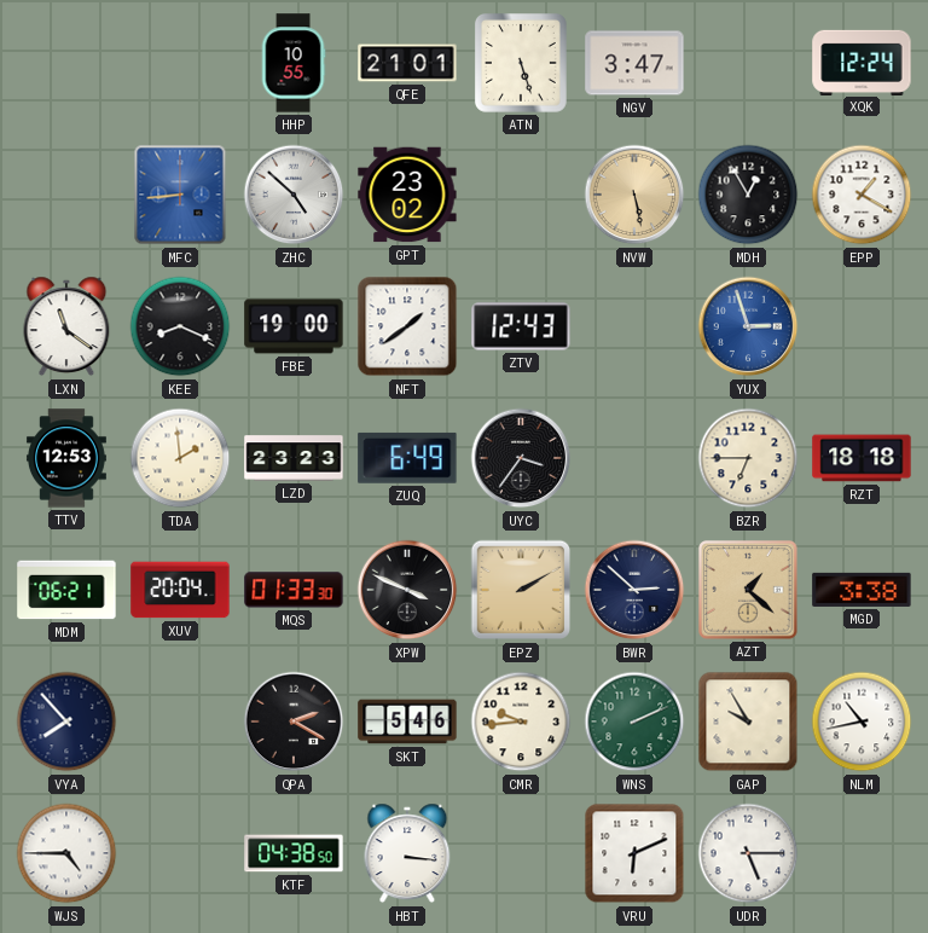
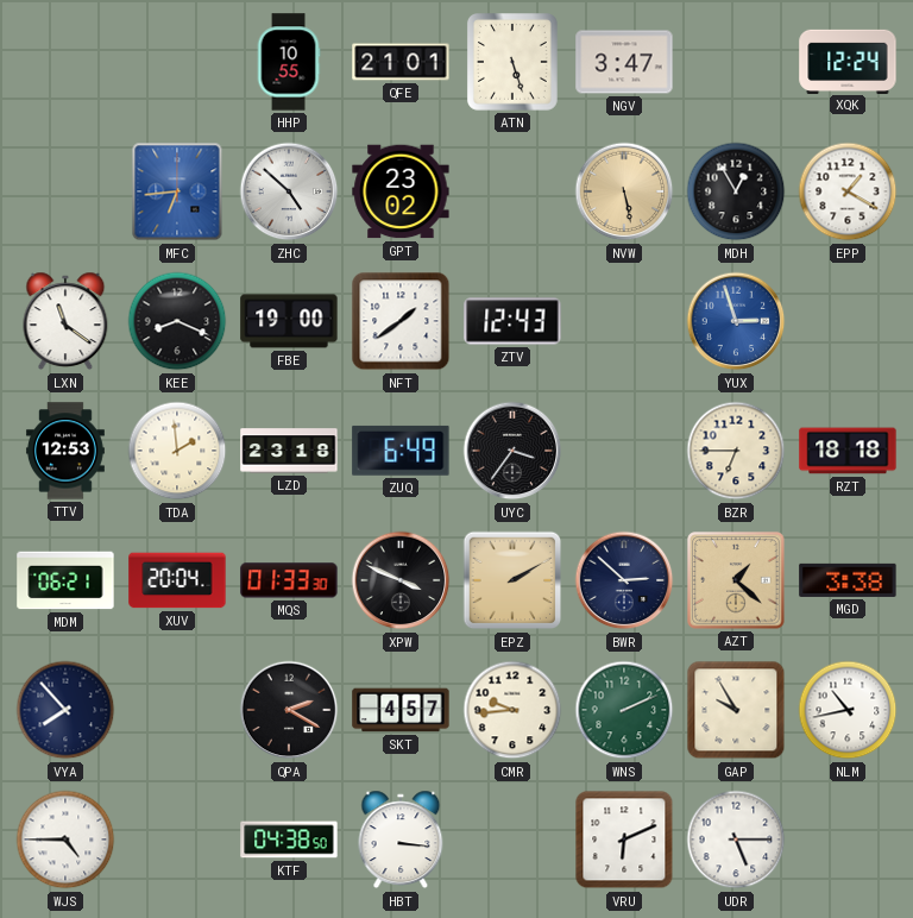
MFC: 8:44 -> 6:44
LZD: 23:23 -> 23:18
SKT: 5:46 -> 4:57
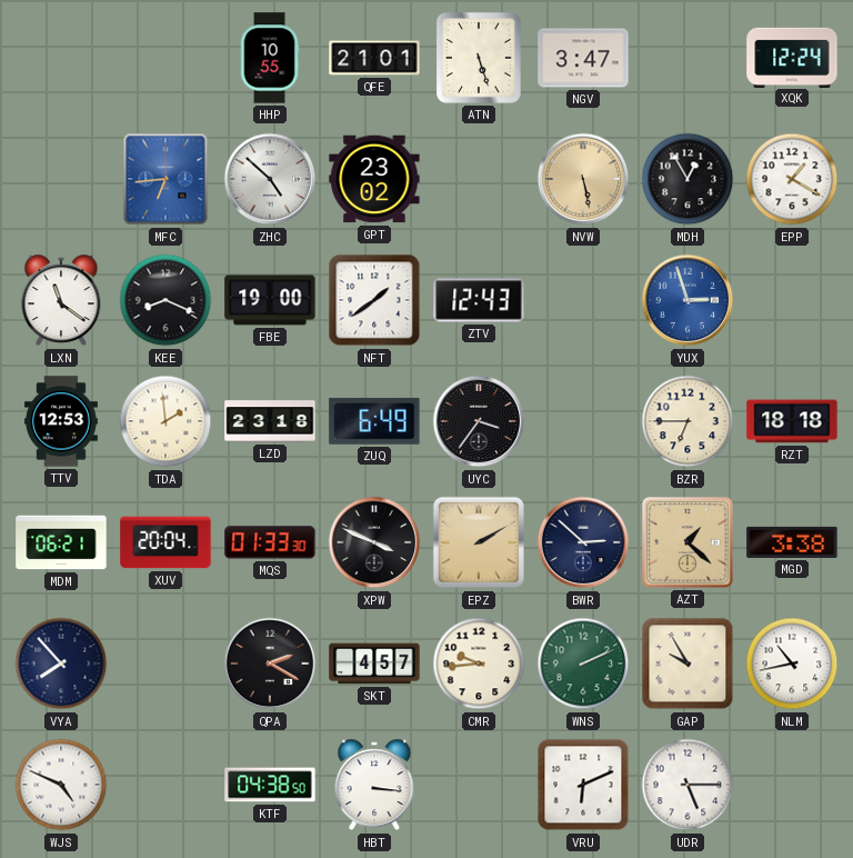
WJS: 4:45 -> 4:49
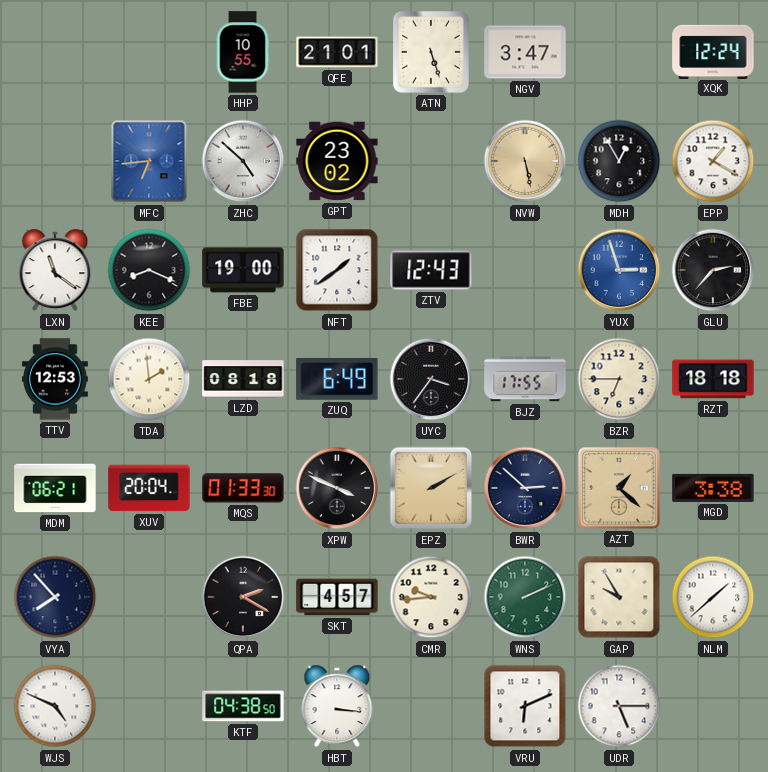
GLU: none -> 2:37
LZD: 23:18 -> 08:18
BJZ: none -> 17:55
NLM: 10:43 -> 1:38
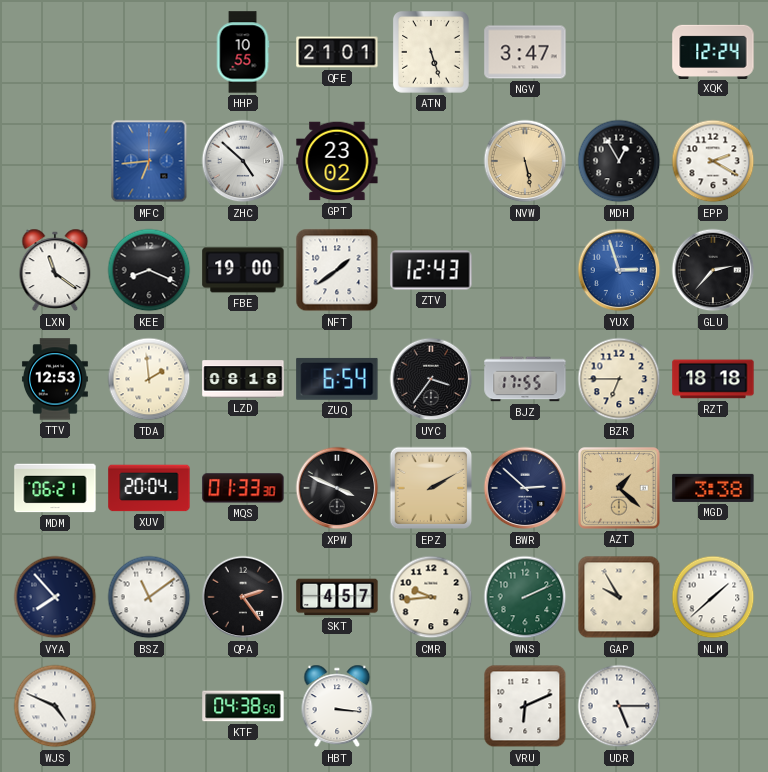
EPP: 1:20 -> 2:20
ZUQ: 6:49 -> 6:54
BSZ: none -> 11:09
QPA: 2:20 -> 2:24
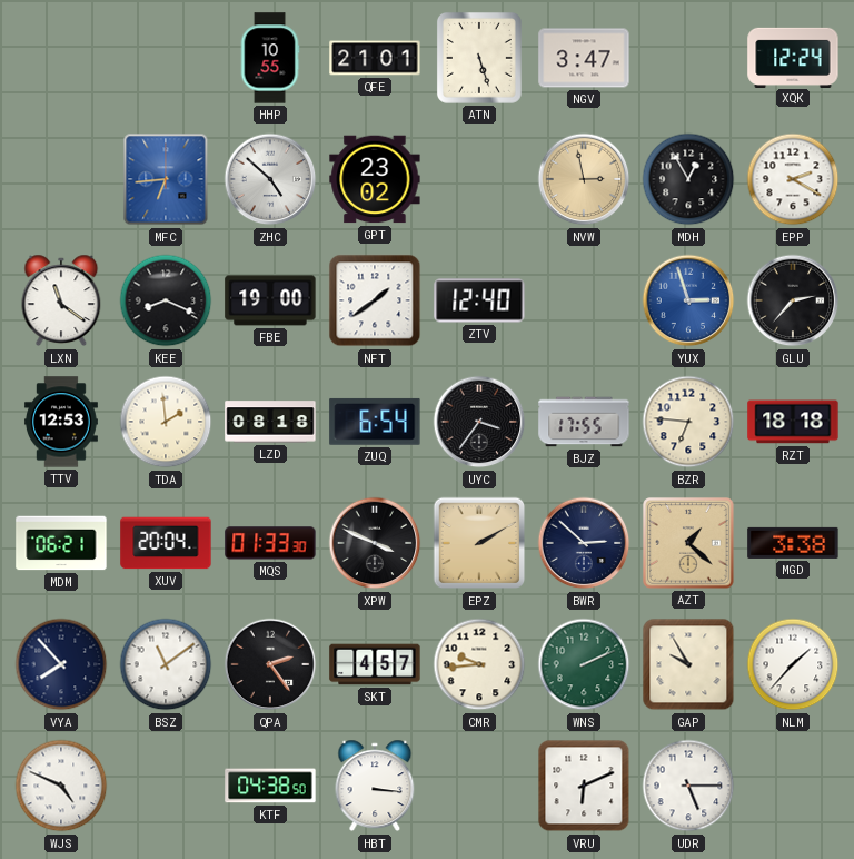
NVW: 5:28 -> 2:58
ZTV: 12:43 -> 12:40
BZR: 6:45 -> 6:46
NLM: 1:38 -> 1:37
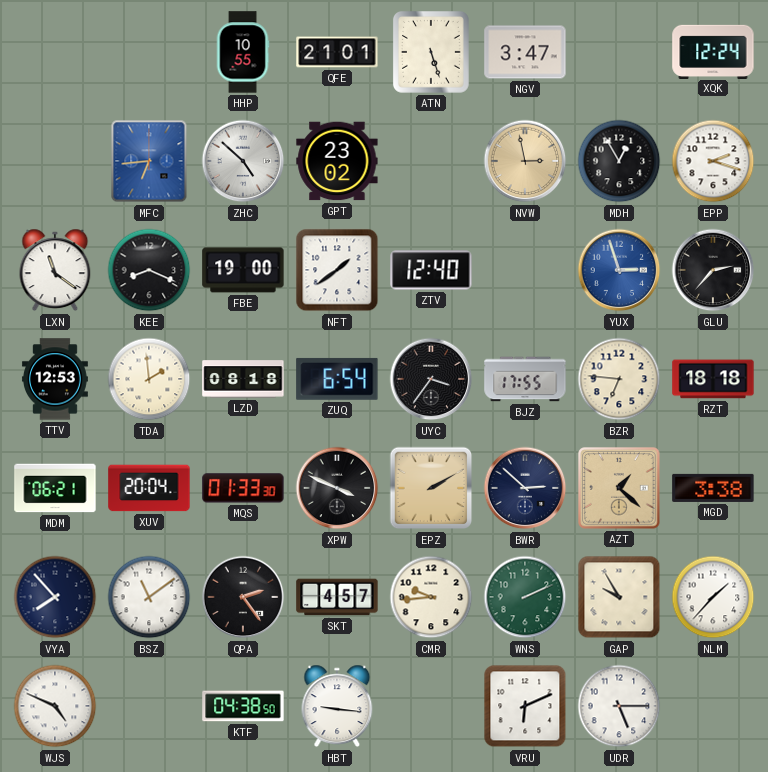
EPP: 2:20 -> 2:18
HBT: 3:16 -> 9:16
